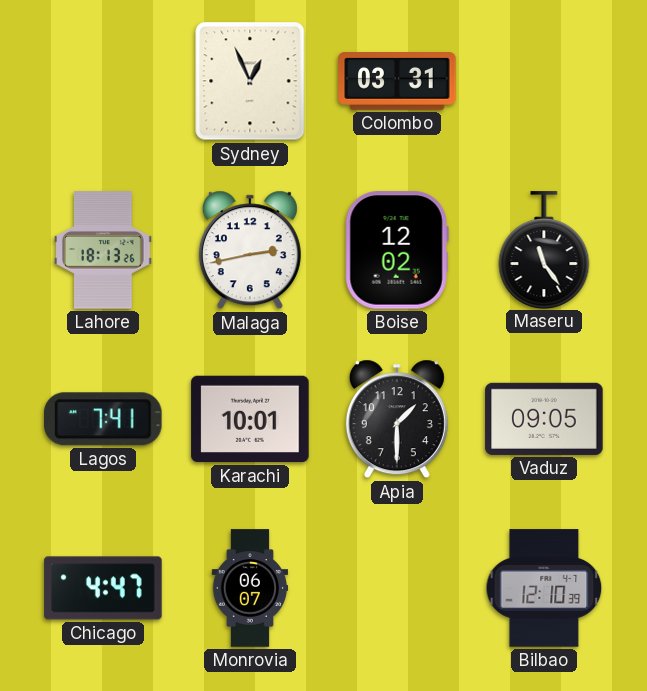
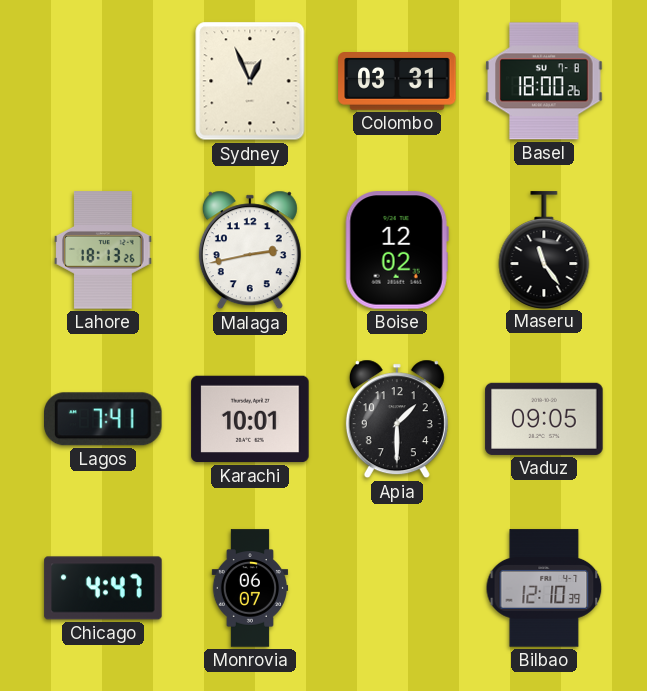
Basel: none -> 18:00
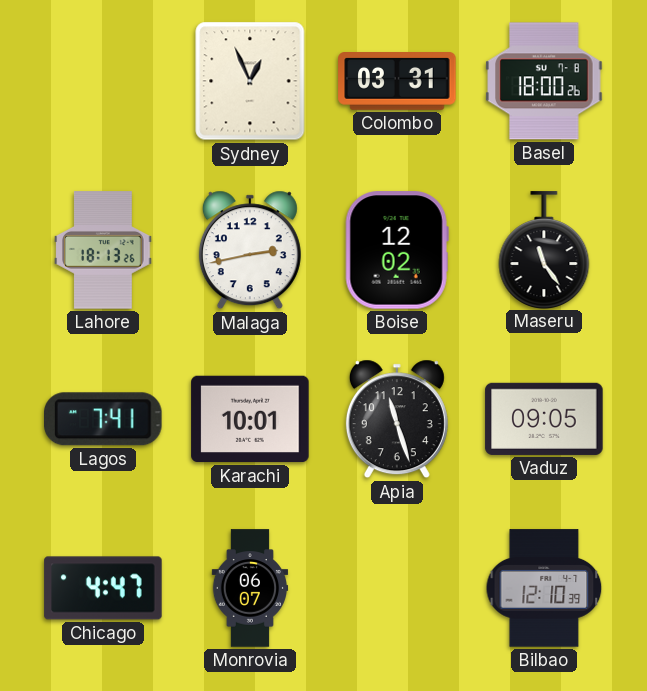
Apia: 1:30 -> 11:27
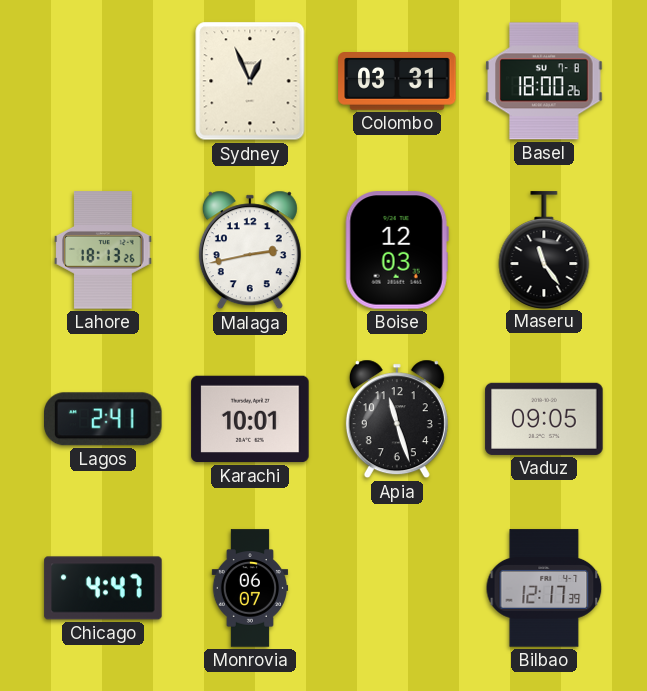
Boise: 12:02 -> 12:03
Lagos: 7:41 -> 2:41
Bilbao: 12:10 -> 12:17
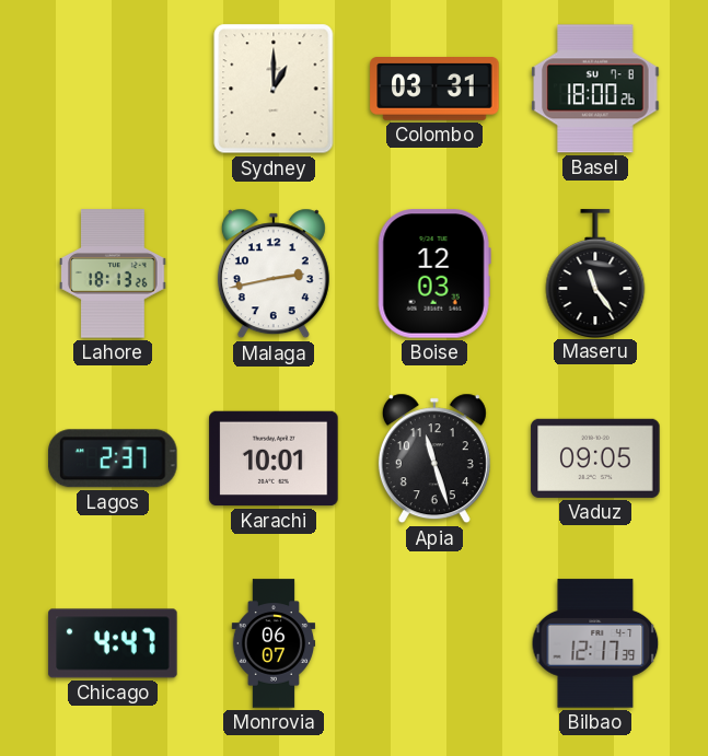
Sydney: 12:56 -> 1:00
Lagos: 2:41 -> 2:37
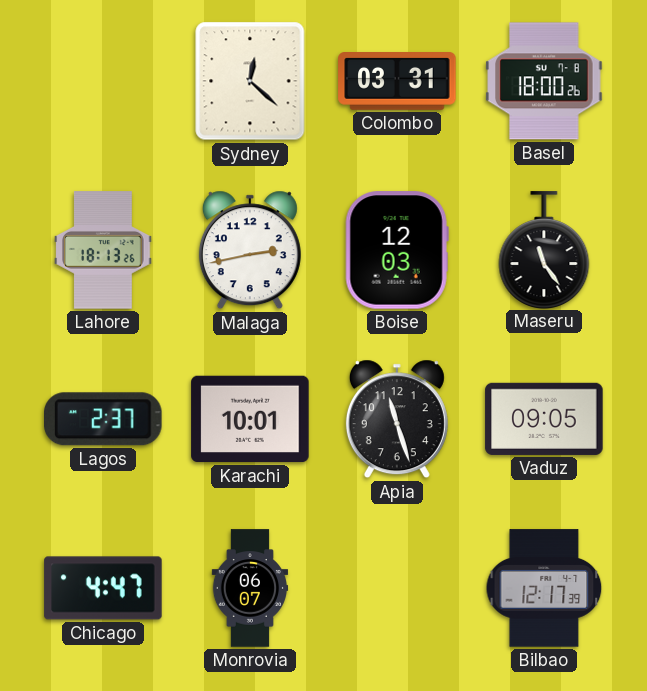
Sydney: 1:00 -> 12:22
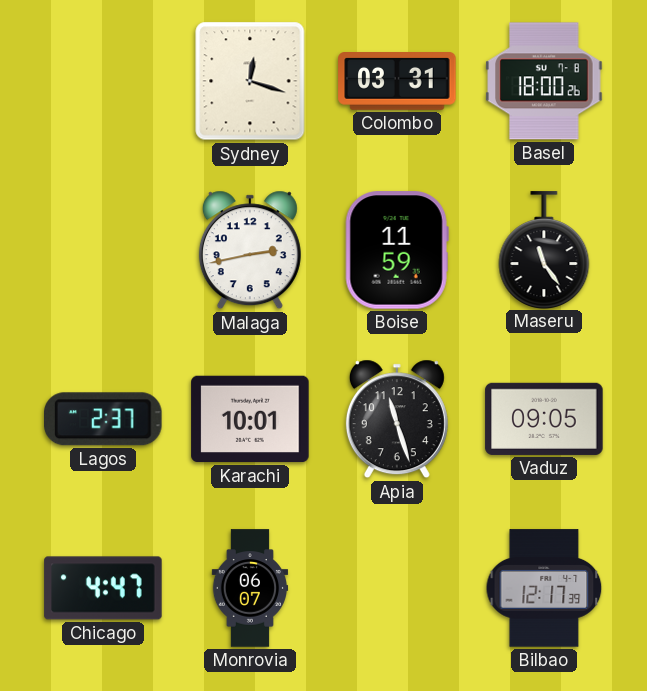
Sydney: 12:22 -> 12:18
Lahore: 18:13 -> none
Boise: 12:03 -> 11:59
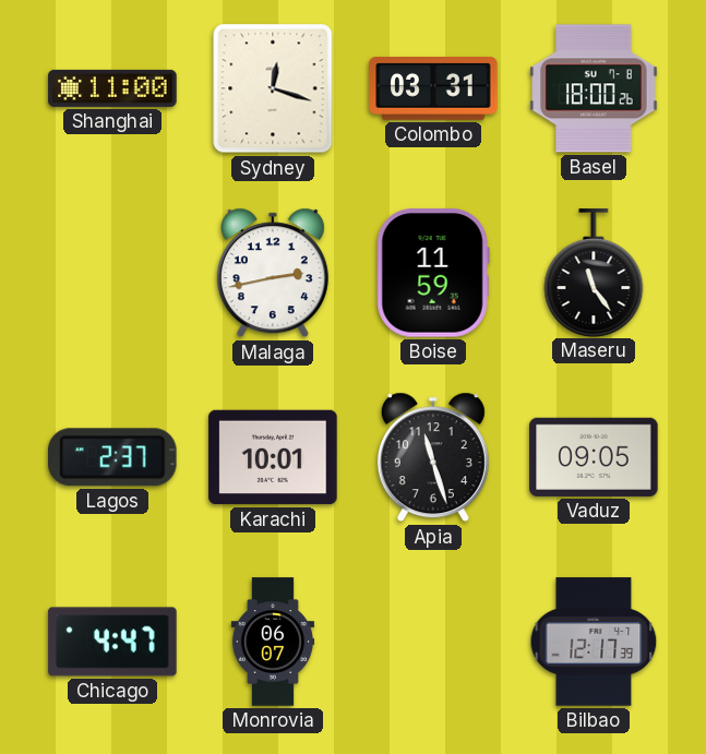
Shanghai: none -> 11:00
